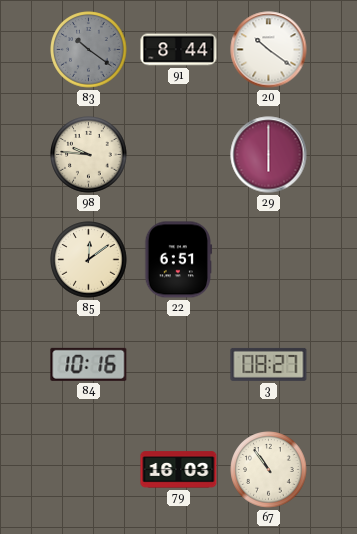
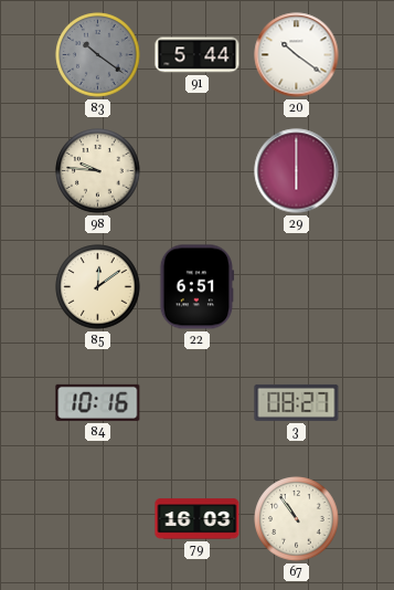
91: 8:44 -> 5:44
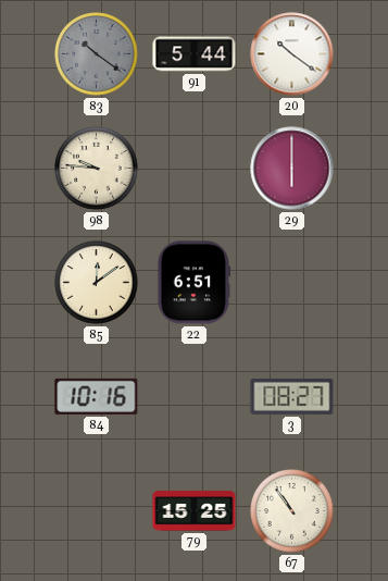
79: 16:03 -> 15:25
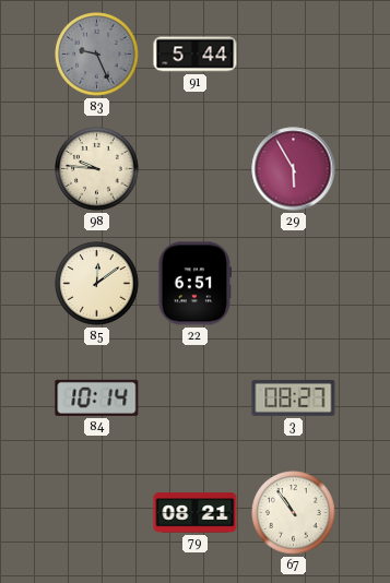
83: 10:21 -> 9:26
20: 10:21 -> none
29: 6:00 -> 5:55
84: 10:16 -> 10:14
79: 15:25 -> 08:21
